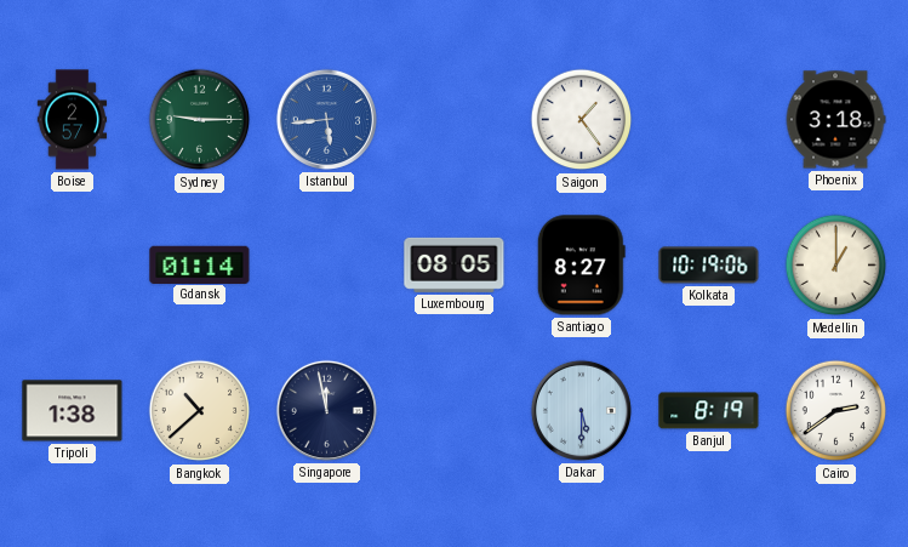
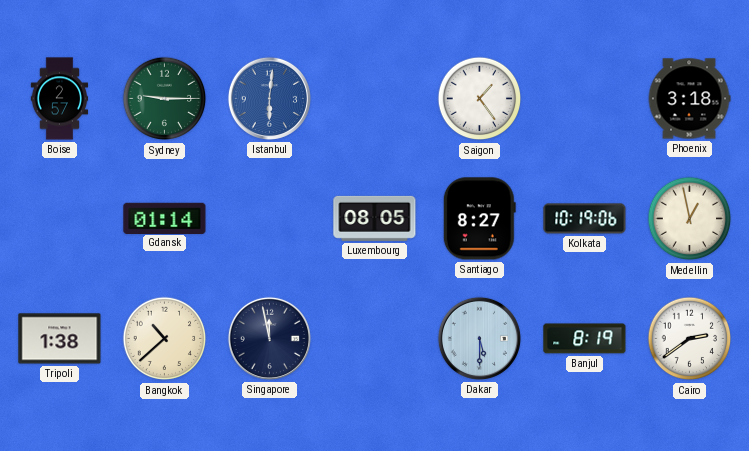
Istanbul: 5:44 -> 6:01
Medellin: 1:00 -> 12:58
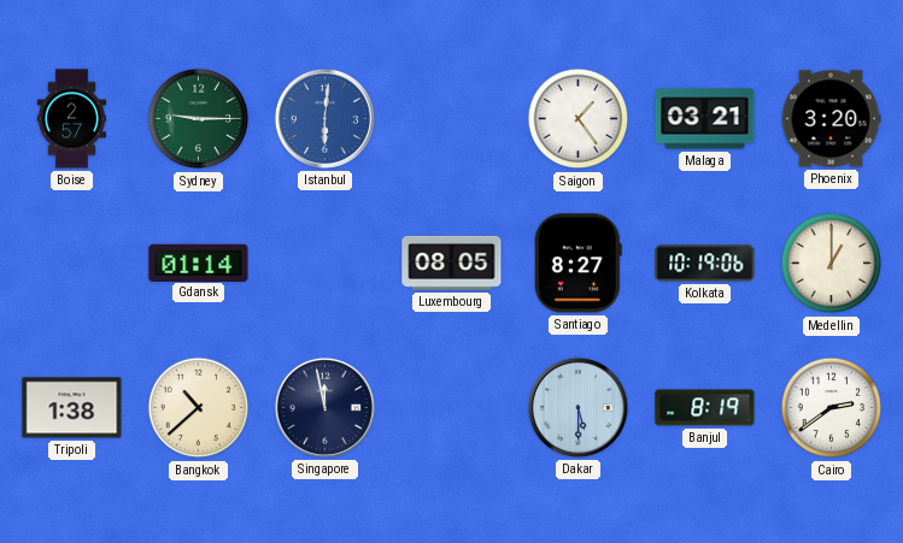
Malaga: none -> 03:21
Phoenix: 3:18 -> 3:20
Medellin: 12:58 -> 1:00
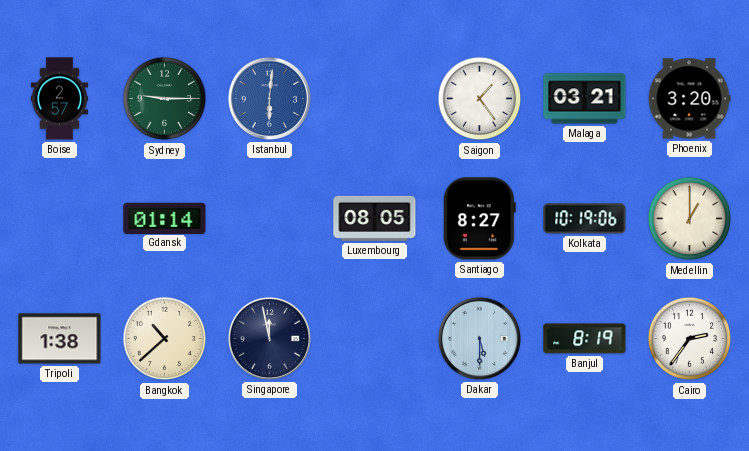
Cairo: 2:39 -> 2:36
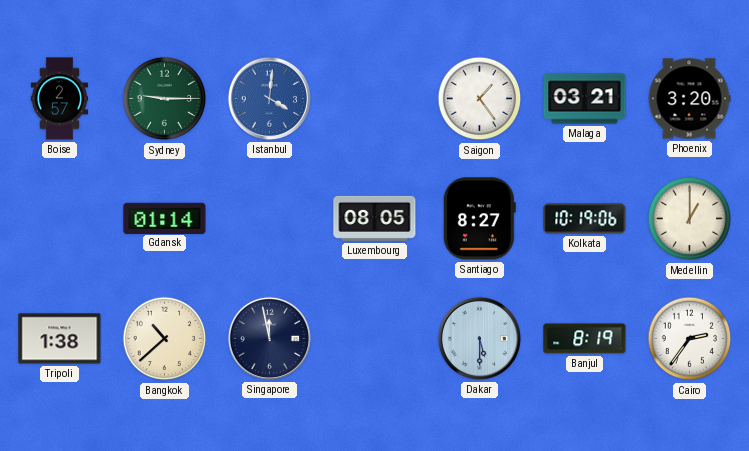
Istanbul: 6:01 -> 4:01
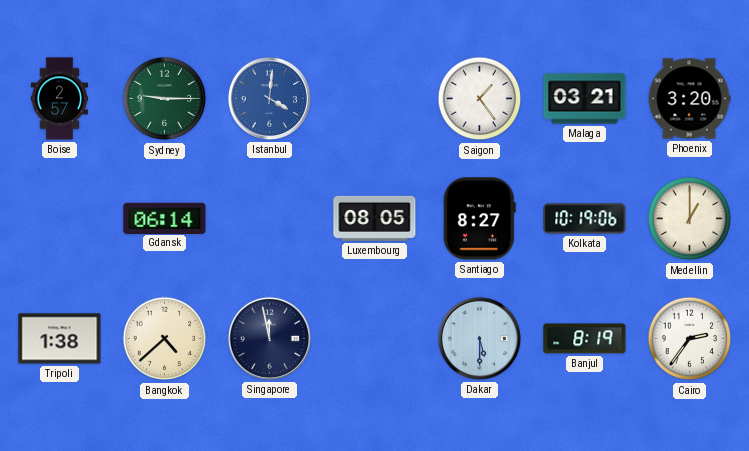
Gdansk: 01:14 -> 06:14
Bangkok: 10:38 -> 4:38
